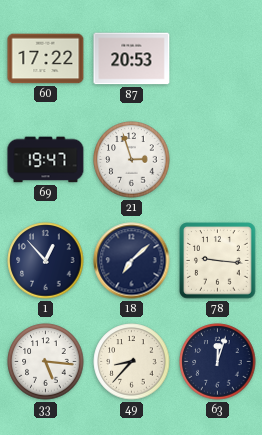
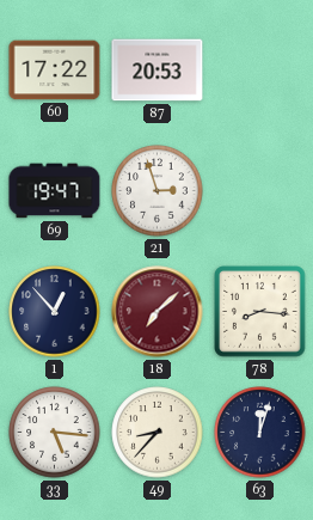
18 dial: navy -> burgundy
78: 9:16 -> 8:16
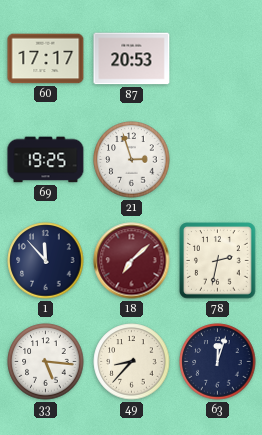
60: 17:22 -> 17:17
69: 19:47 -> 19:25
1: 12:53 -> 11:53
78: 8:16 -> 2:32
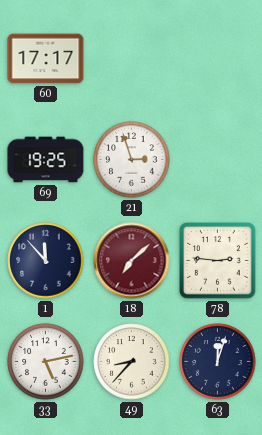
87: 20:53 -> none
78: 2:32 -> 2:46
33: 5:16 -> 5:13
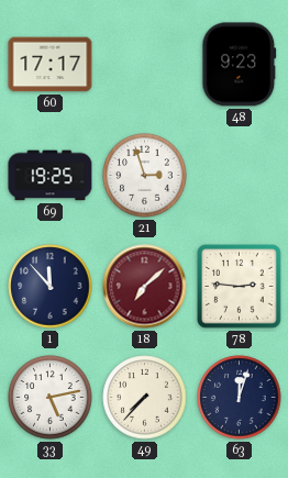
48: none -> 9:23
49: 8:37 -> 7:37
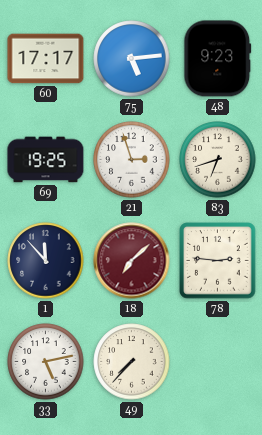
75: none -> 5:14
83: none -> 6:42
63: 12:03 -> none
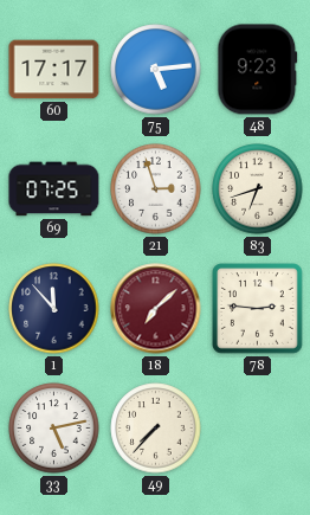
69: 19:25 -> 07:25
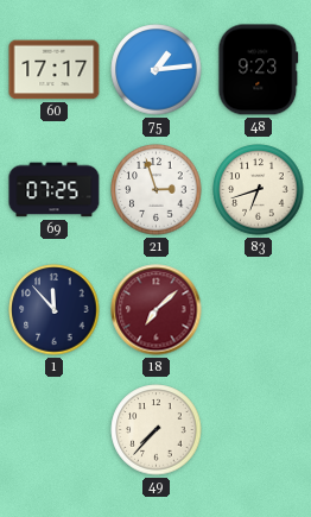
75: 5:14 -> 1:14
78: 2:46 -> none
33: 5:13 -> none
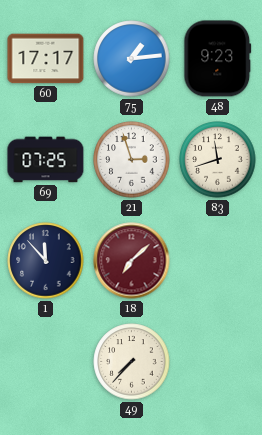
83: 6:42 -> 11:42
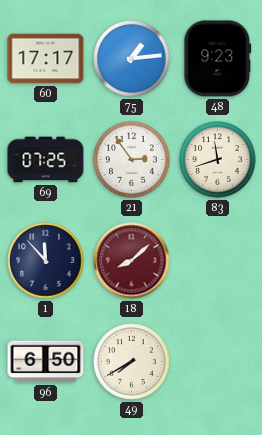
21: 2:57 -> 2:54
18: 7:08 -> 8:08
96: none -> 6:50
49: 7:37 -> 7:40
